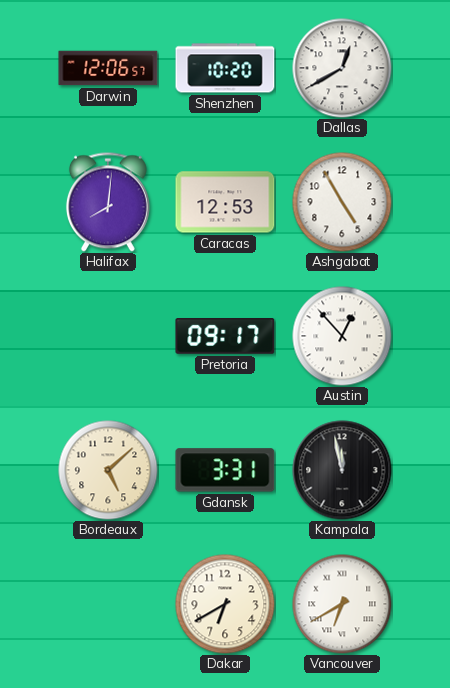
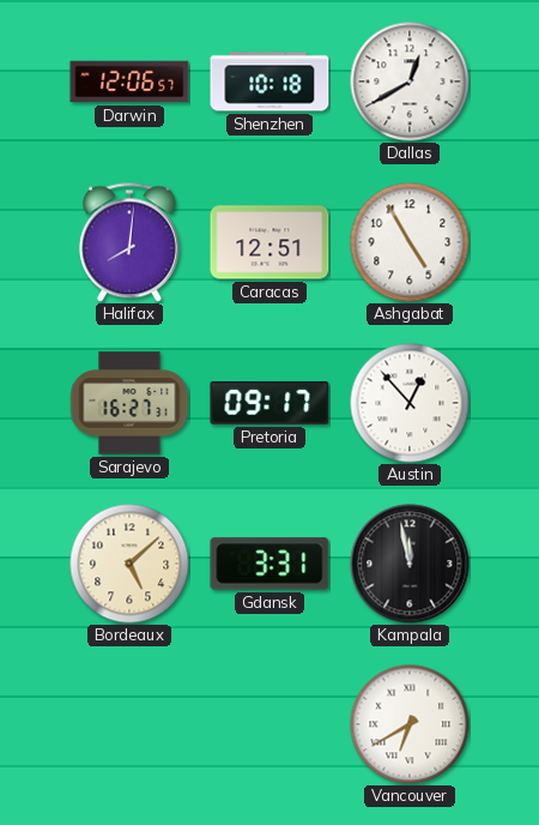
Shenzhen: 10:20 -> 10:18
Caracas: 12:53 -> 12:51
Sarajevo: none -> 16:27
Dakar: 6:40 -> none
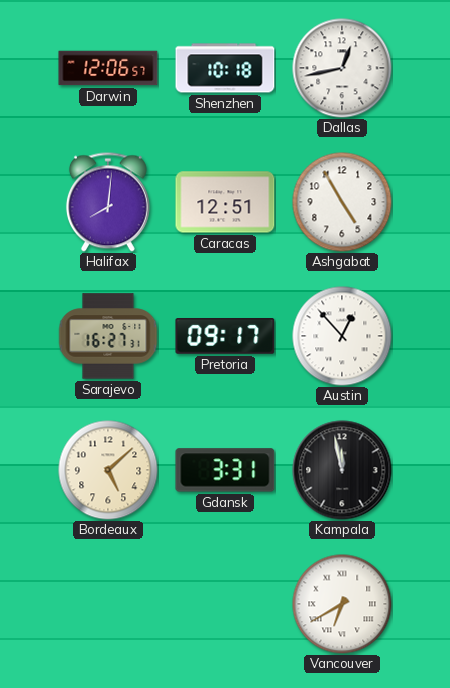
Dallas: 12:40 -> 12:43
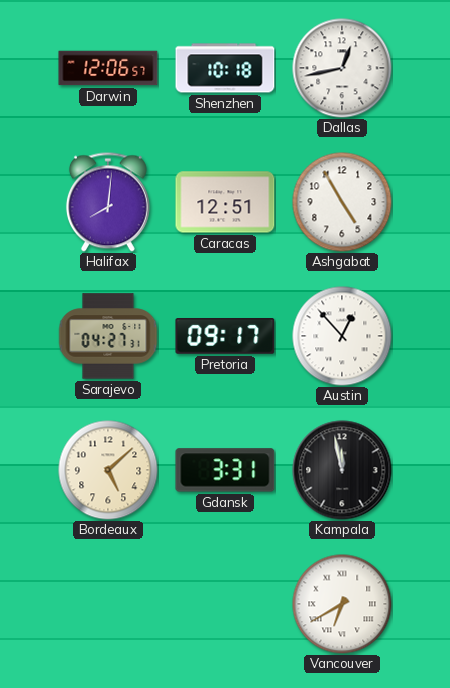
Sarajevo: 16:27 -> 04:27
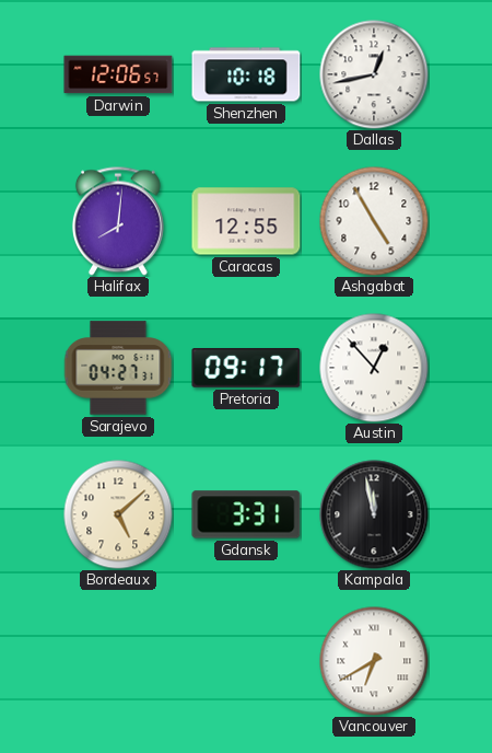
Caracas: 12:51 -> 12:55
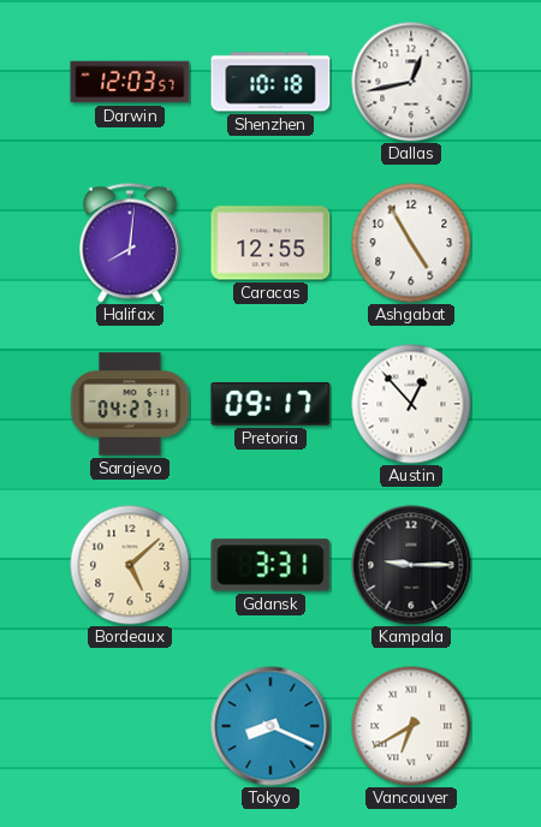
Darwin: 12:06 -> 12:03
Kampala: 11:58 -> 9:15
Tokyo: none -> 8:19
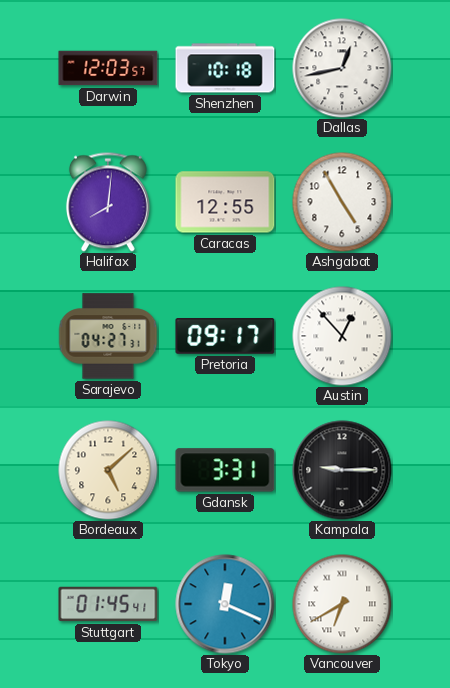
Stuttgart: none -> 01:45
Tokyo: 8:19 -> 12:19
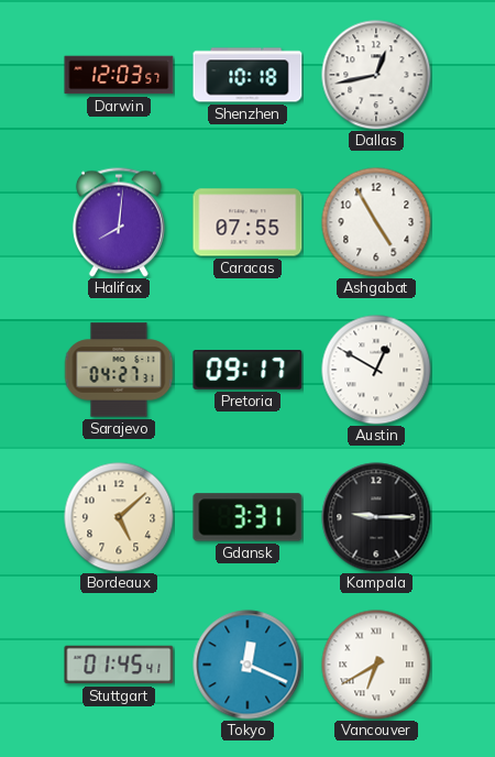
Caracas: 12:55 -> 07:55
Austin: 12:53 -> 12:50
